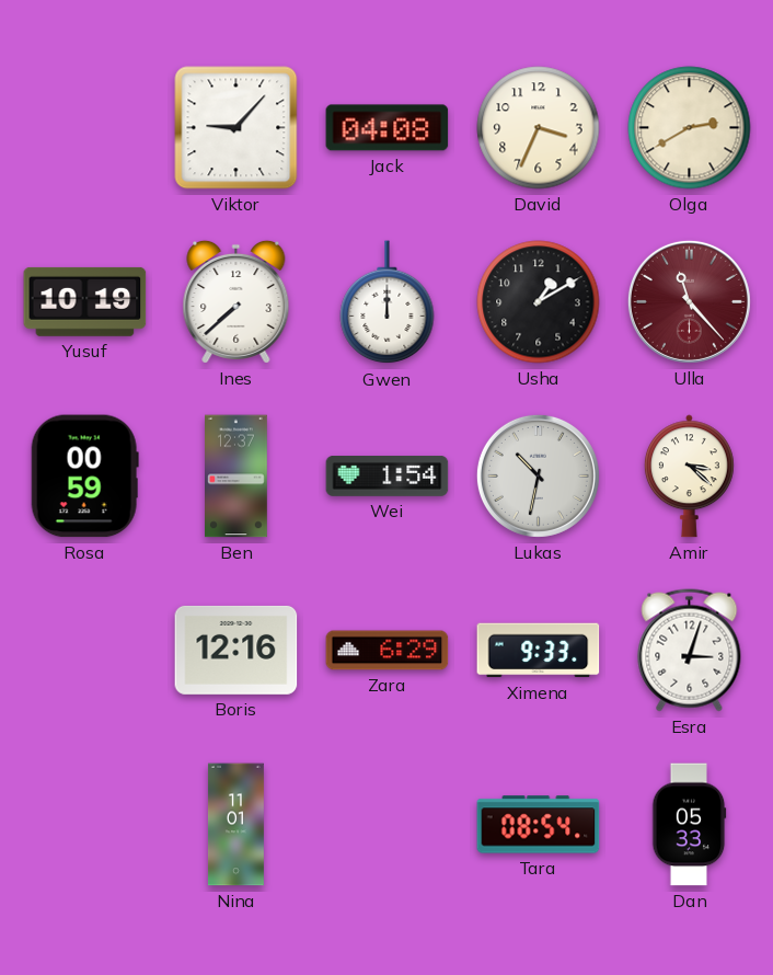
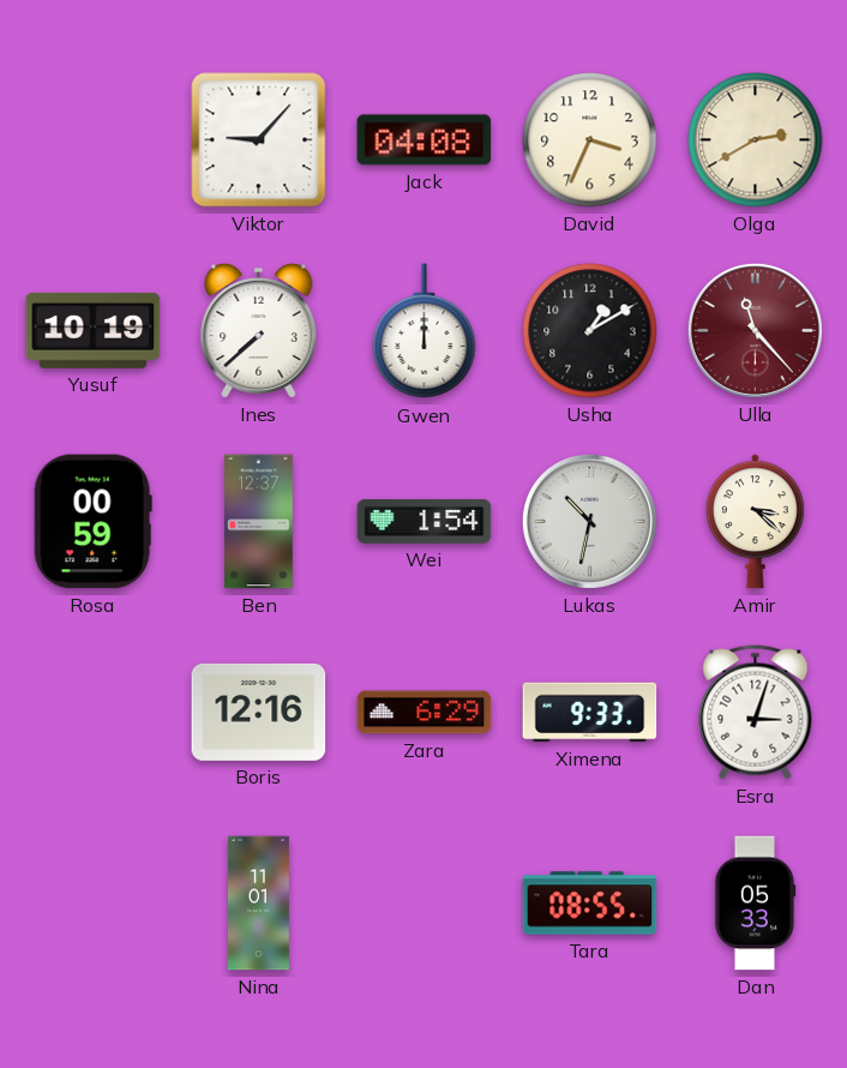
Tara: 08:54 -> 08:55
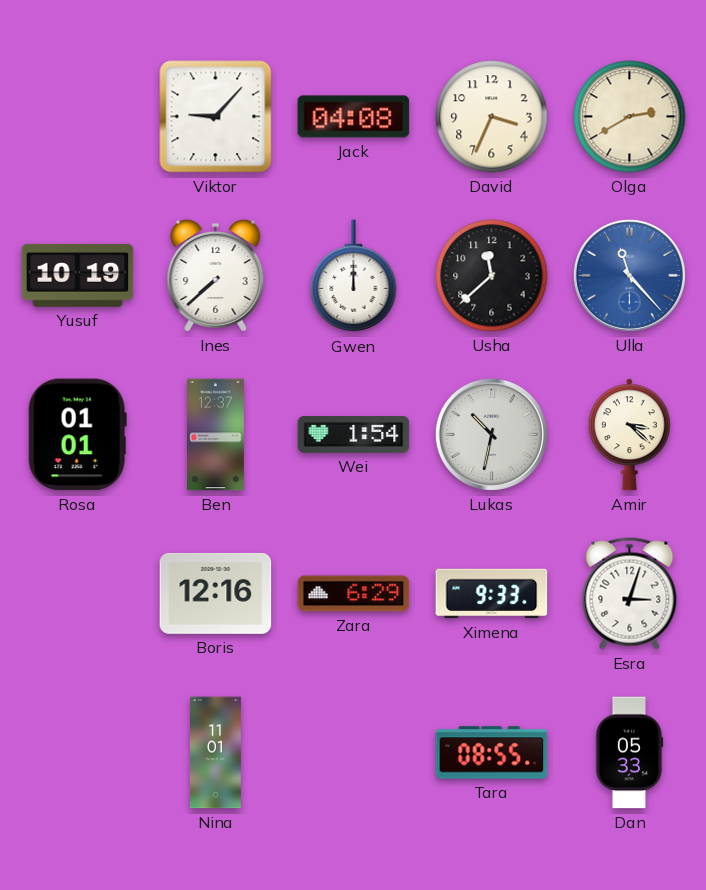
Usha: 1:10 -> 11:38
Ulla dial: burgundy -> blue
Rosa: 00:59 -> 01:01
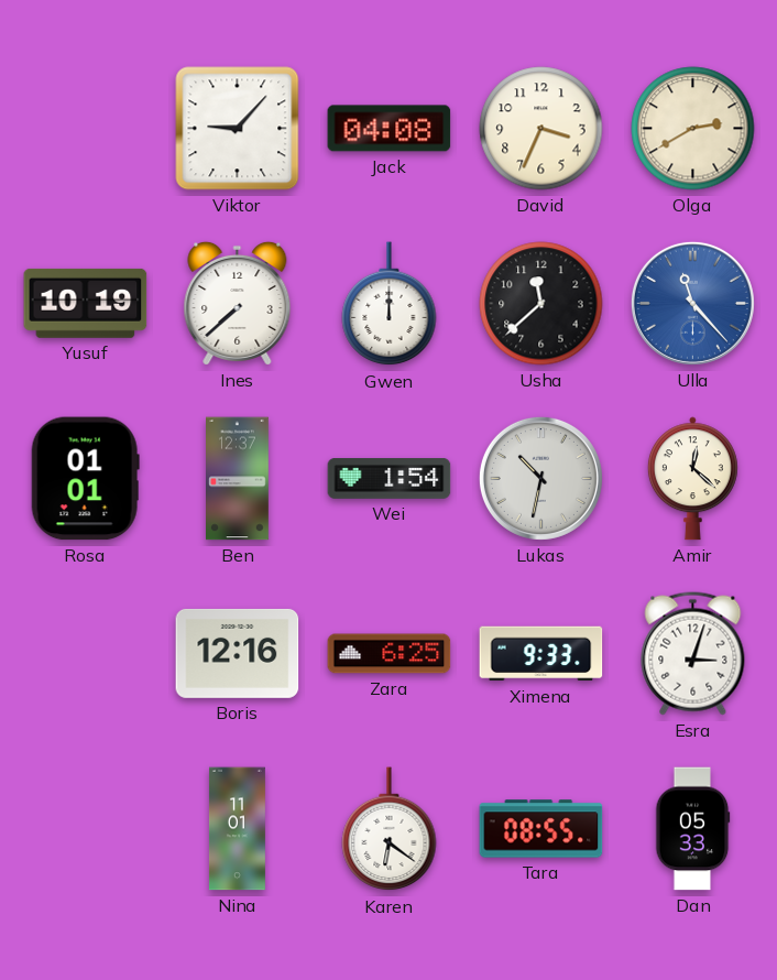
Amir: 3:22 -> 12:22
Zara: 6:29 -> 6:25
Karen: none -> 6:21
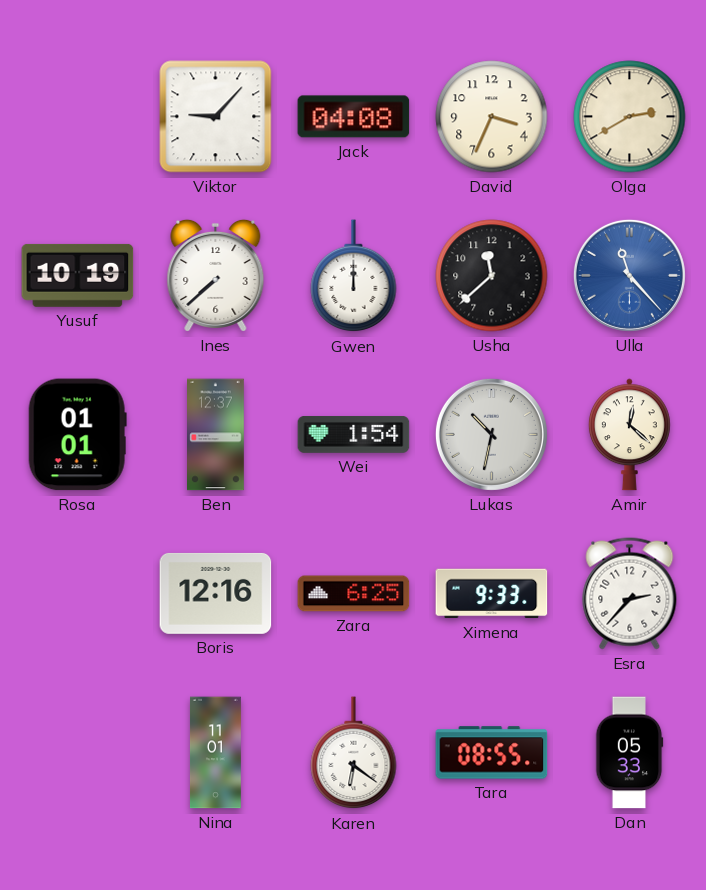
Esra: 3:03 -> 2:37
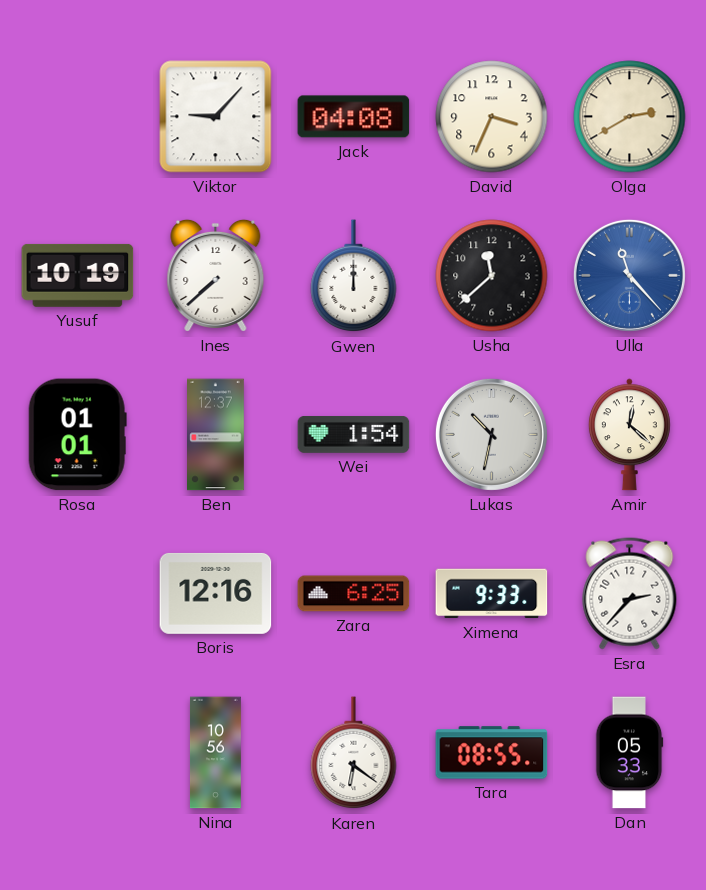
Nina: 11:01 -> 10:56
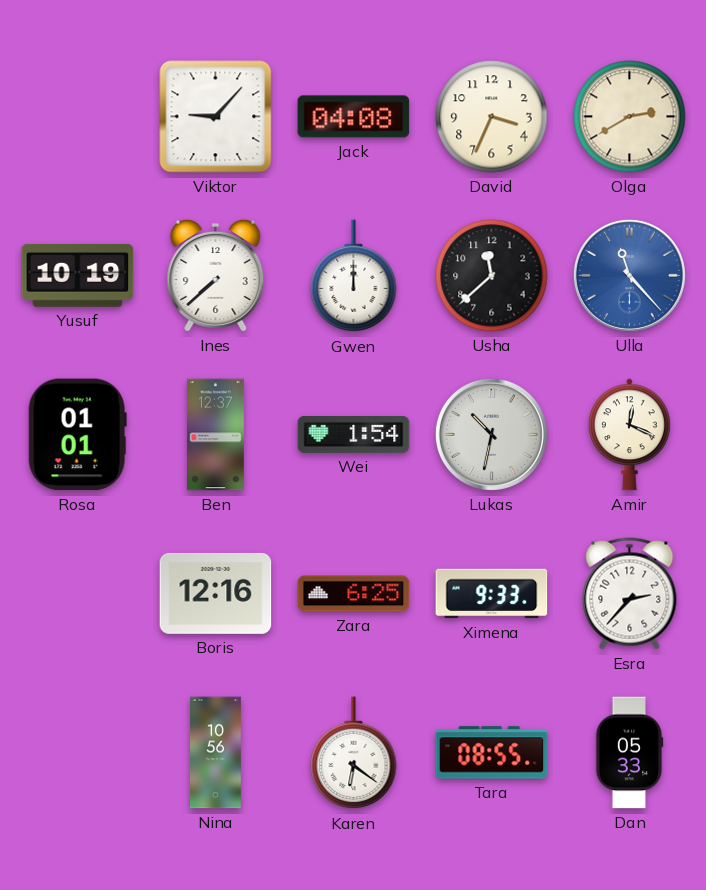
Amir: 12:22 -> 12:19
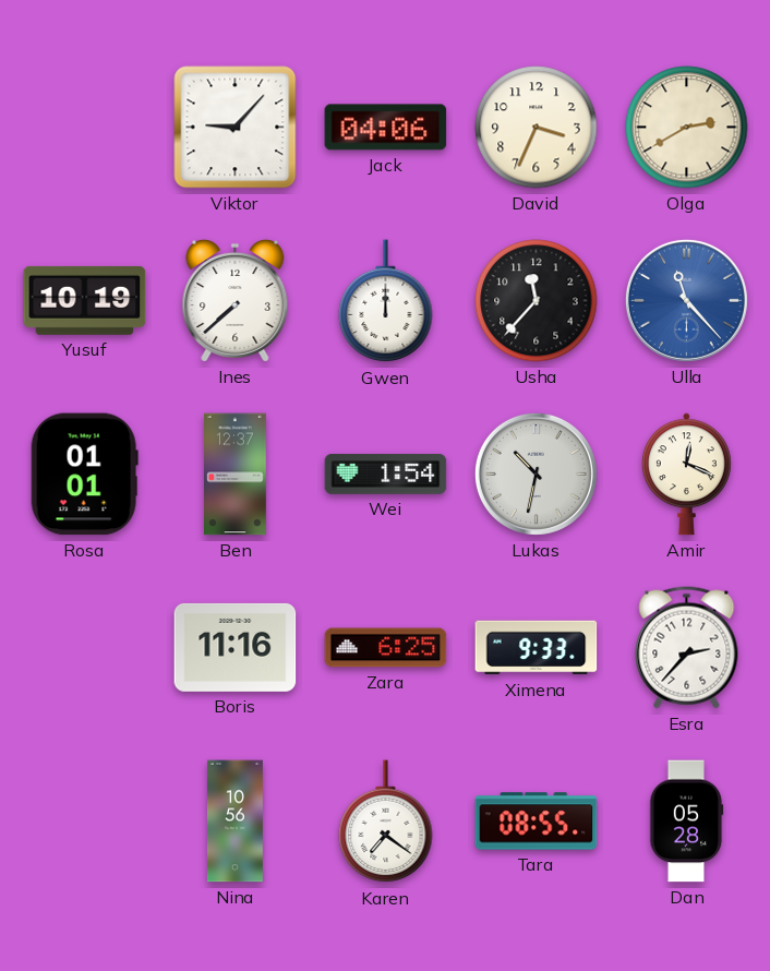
Jack: 04:08 -> 04:06
Usha: 11:38 -> 11:37
Boris: 12:16 -> 11:16
Karen: 6:21 -> 7:21
Dan: 05:33 -> 05:28
